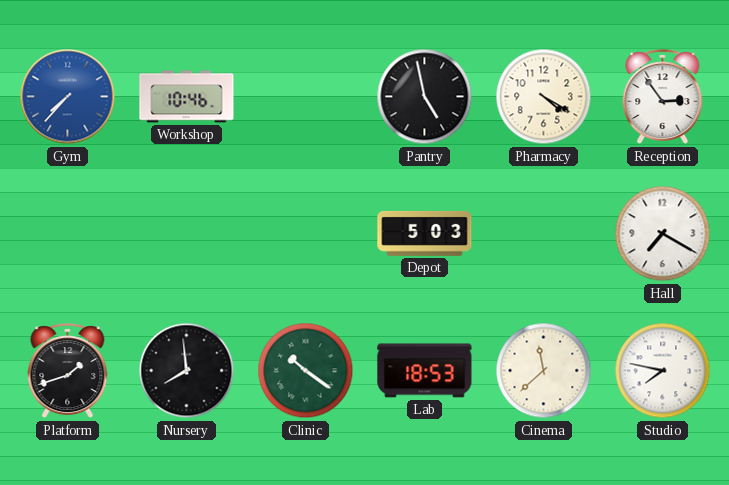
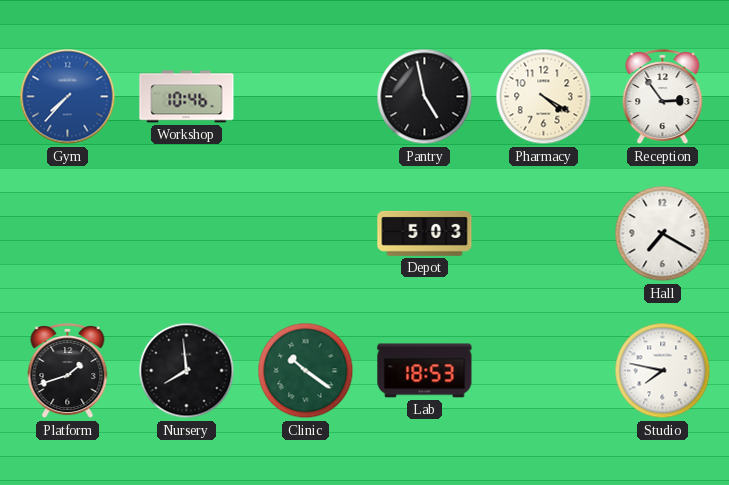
Cinema: 11:38 -> none
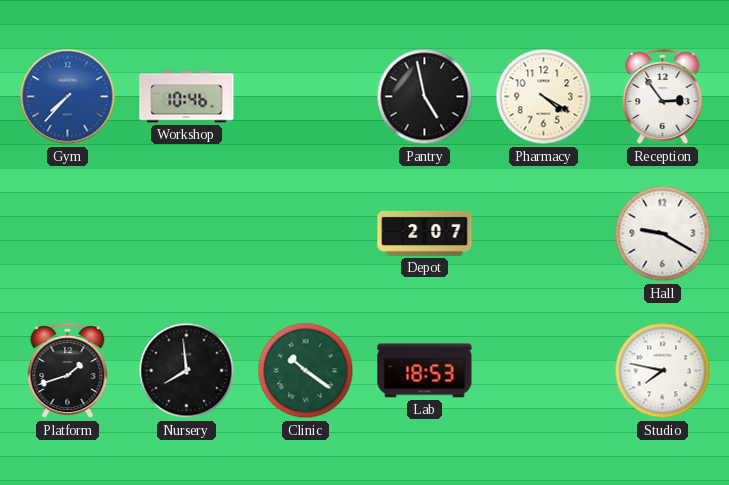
Depot: 5:03 -> 2:07
Hall: 7:20 -> 9:20
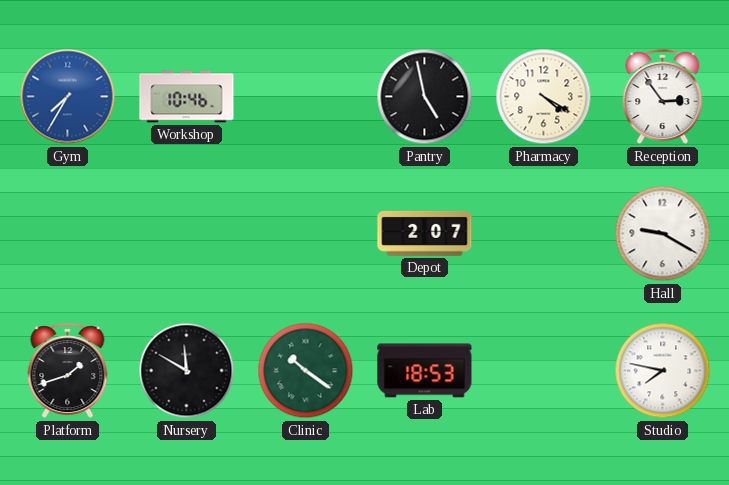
Gym: 7:37 -> 7:35
Nursery: 7:59 -> 11:50
